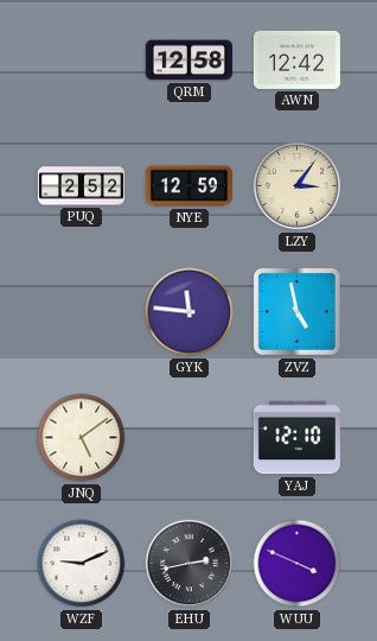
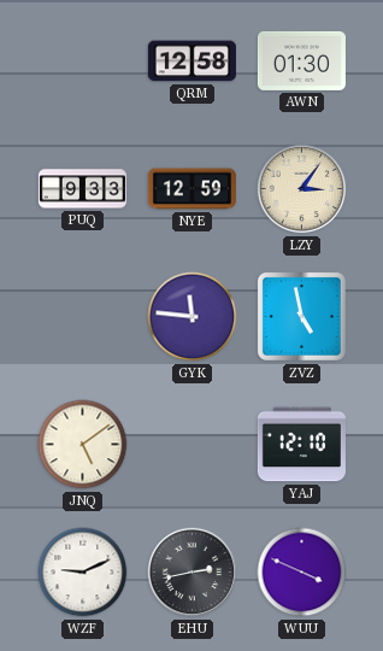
AWN: 12:42 -> 01:30
PUQ: 2:52 -> 9:33
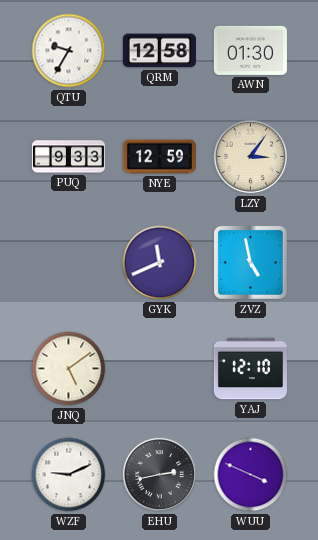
QTU: none -> 9:35
GYK: 11:46 -> 11:41
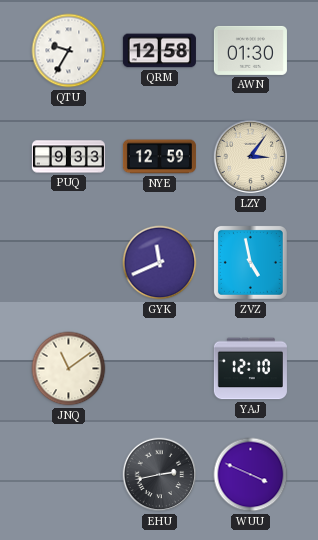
JNQ: 5:09 -> 11:09
WZF: 9:11 -> none
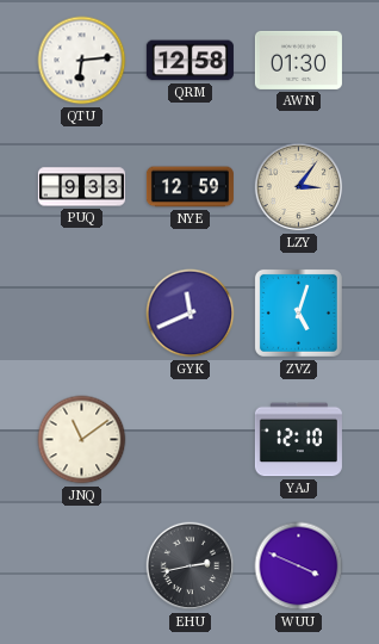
QTU: 9:35 -> 6:14
ZVZ: 4:58 -> 5:03
